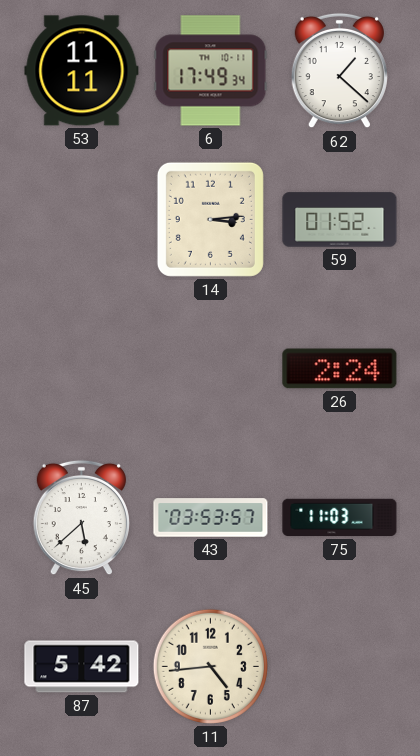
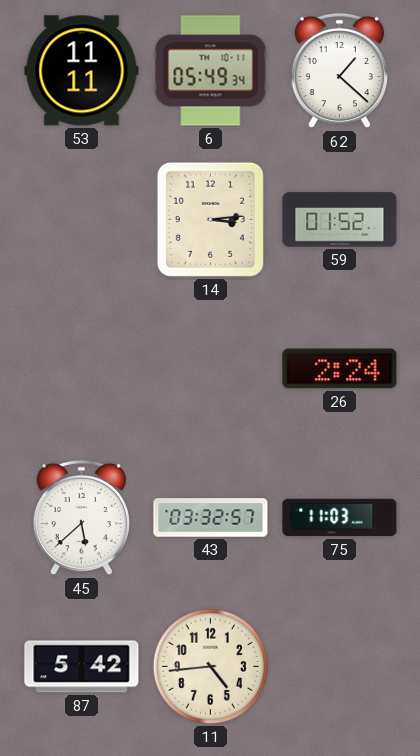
6: 17:49 -> 05:49
43: 03:53 -> 03:32
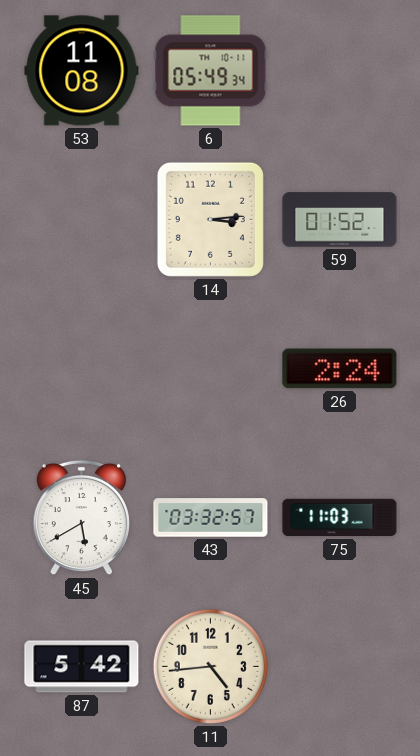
53: 11:11 -> 11:08
62: 1:22 -> none
45: 5:38 -> 5:40
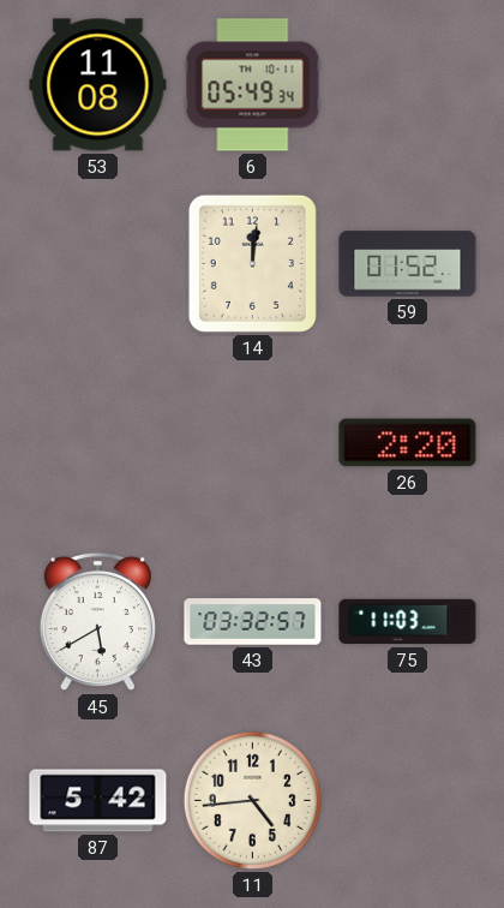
14: 3:14 -> 12:01
26: 2:24 -> 2:20
